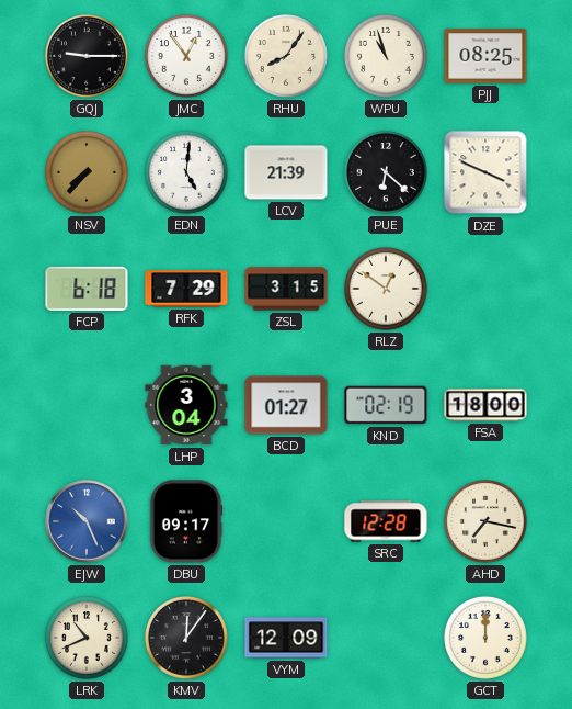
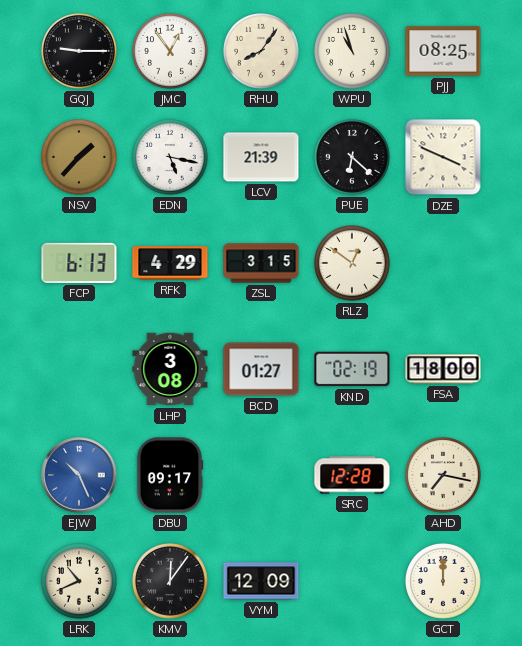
NSV: 7:37 -> 1:37
EDN: 5:01 -> 5:17
FCP: 6:18 -> 6:13
RFK: 7:29 -> 4:29
LHP: 3:04 -> 3:08
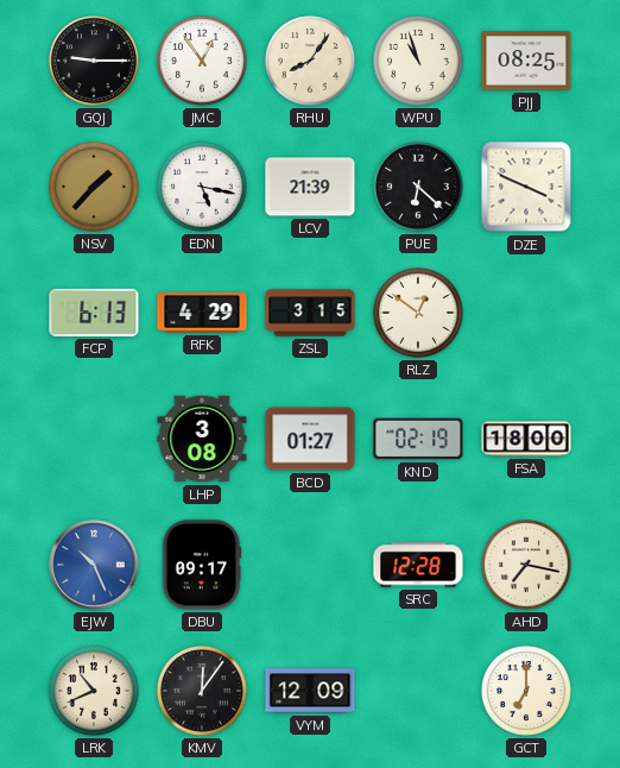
GCT: 12:00 -> 7:00
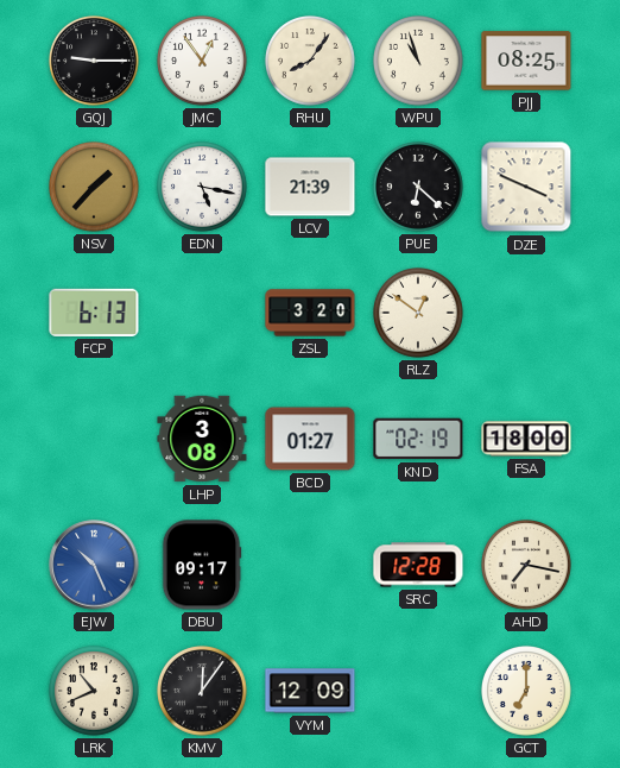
RFK: 4:29 -> none
ZSL: 3:15 -> 3:20
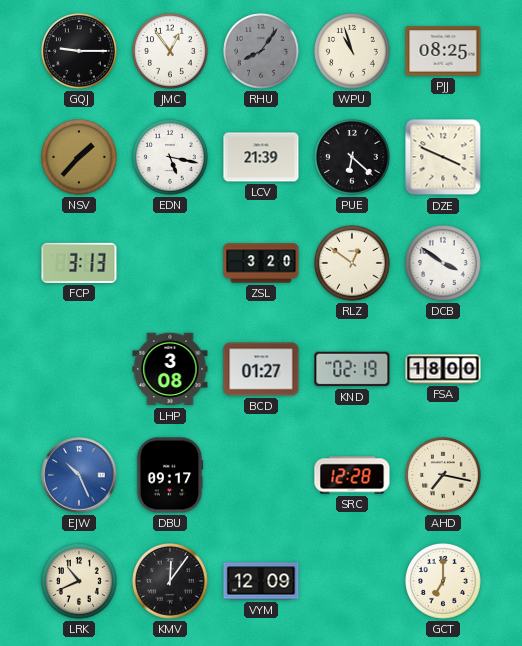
RHU dial: cream -> grey
FCP: 6:13 -> 3:13
DCB: none -> 3:51
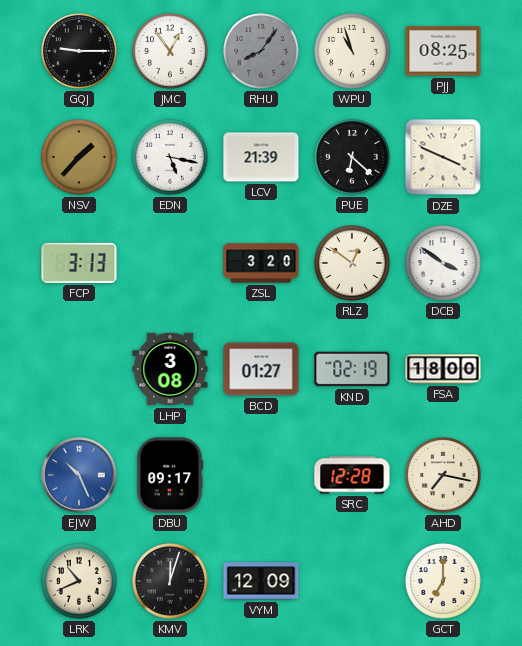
KMV: 12:06 -> 12:03
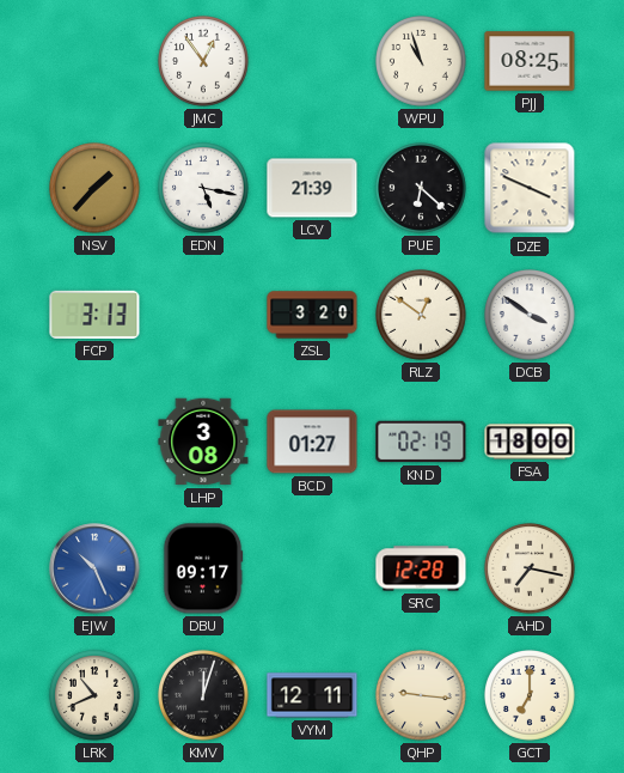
GQJ: 9:15 -> none
RHU: 8:06 -> none
VYM: 12:09 -> 12:11
QHP: none -> 9:16
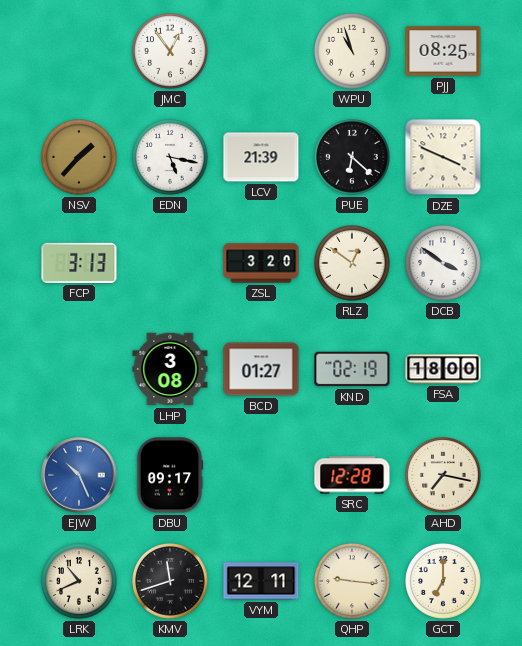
KMV: 12:03 -> 11:42
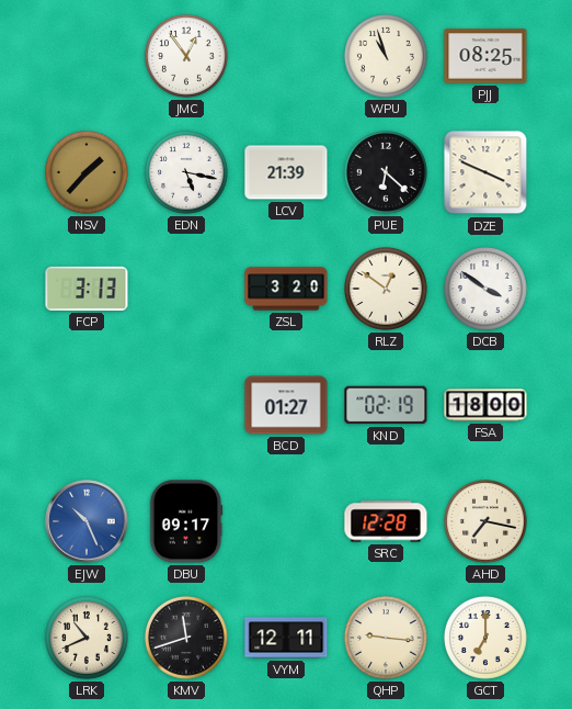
LHP: 3:08 -> none
